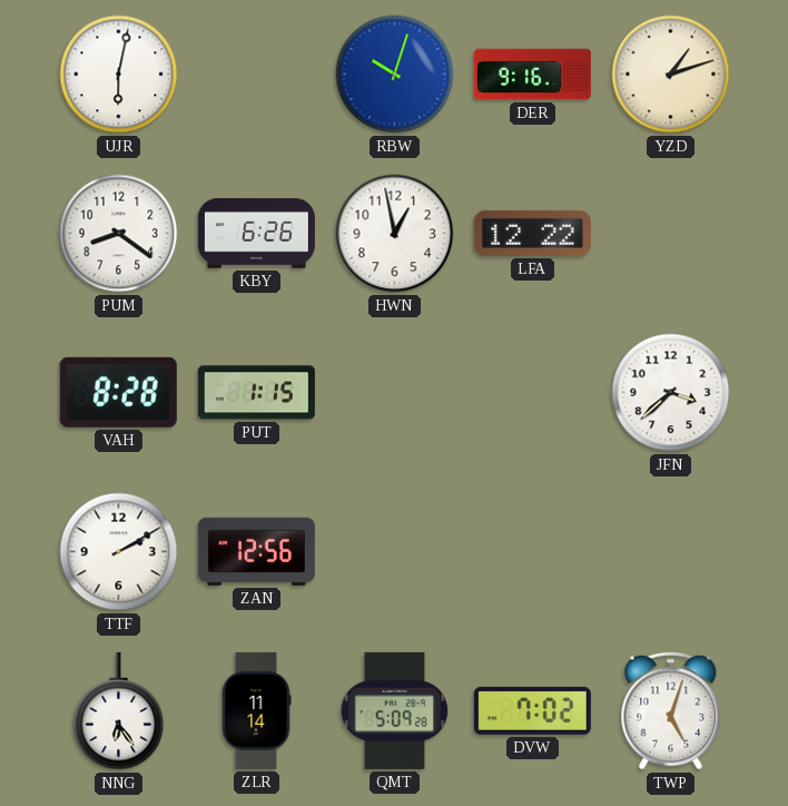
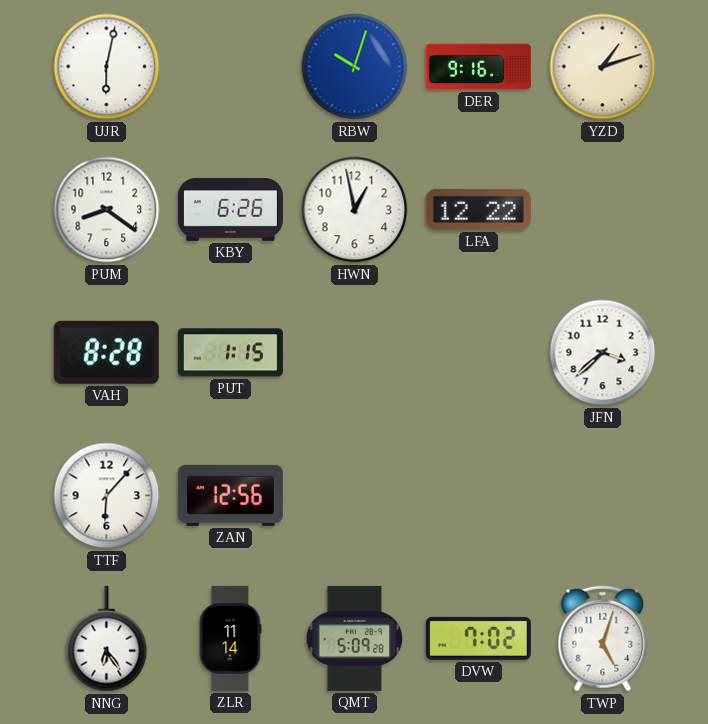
TTF: 2:10 -> 6:07
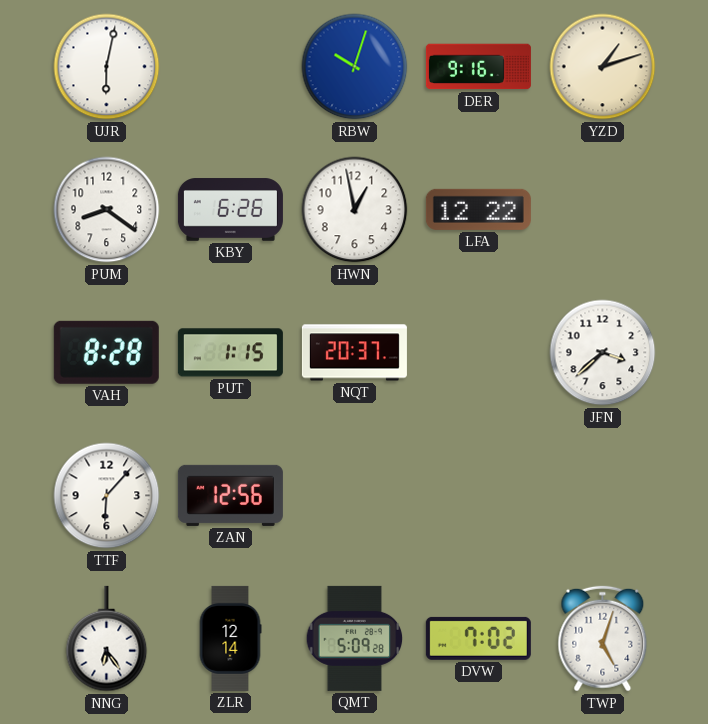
NQT: none -> 20:37
ZLR: 11:14 -> 12:14
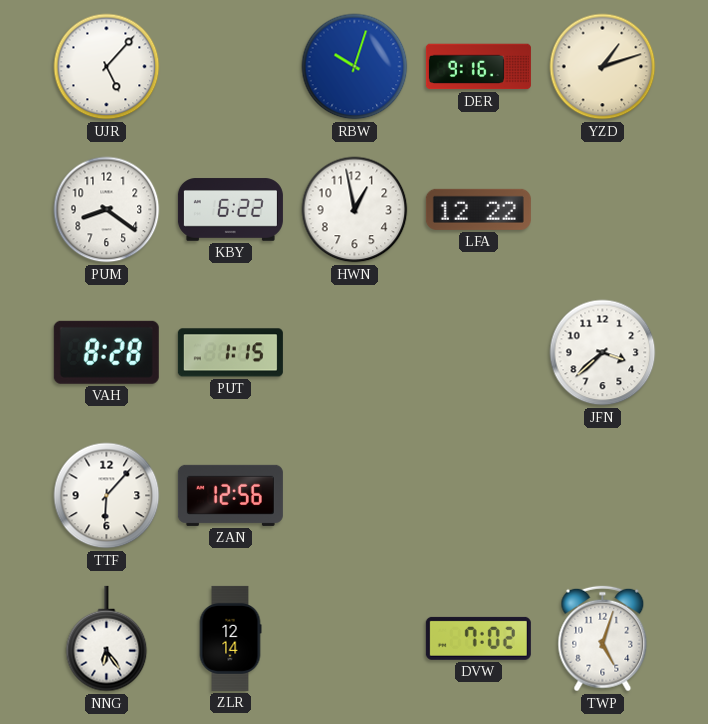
UJR: 6:02 -> 5:07
KBY: 6:26 -> 6:22
NQT: 20:37 -> none
QMT: 5:09 -> none
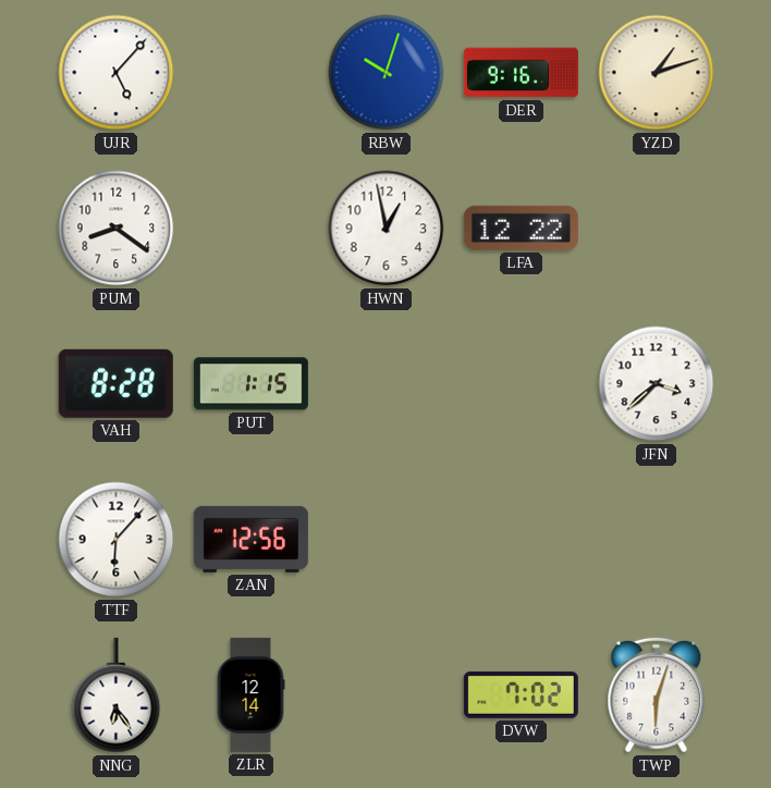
KBY: 6:22 -> none
TWP: 5:03 -> 6:03
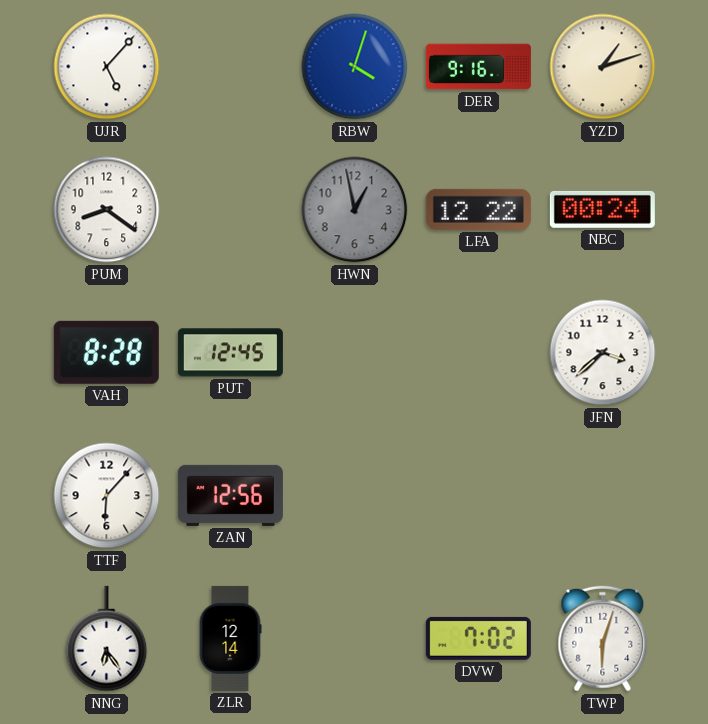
RBW: 10:03 -> 4:03
HWN dial: white -> grey
NBC: none -> 00:24
PUT: 1:15 -> 12:45
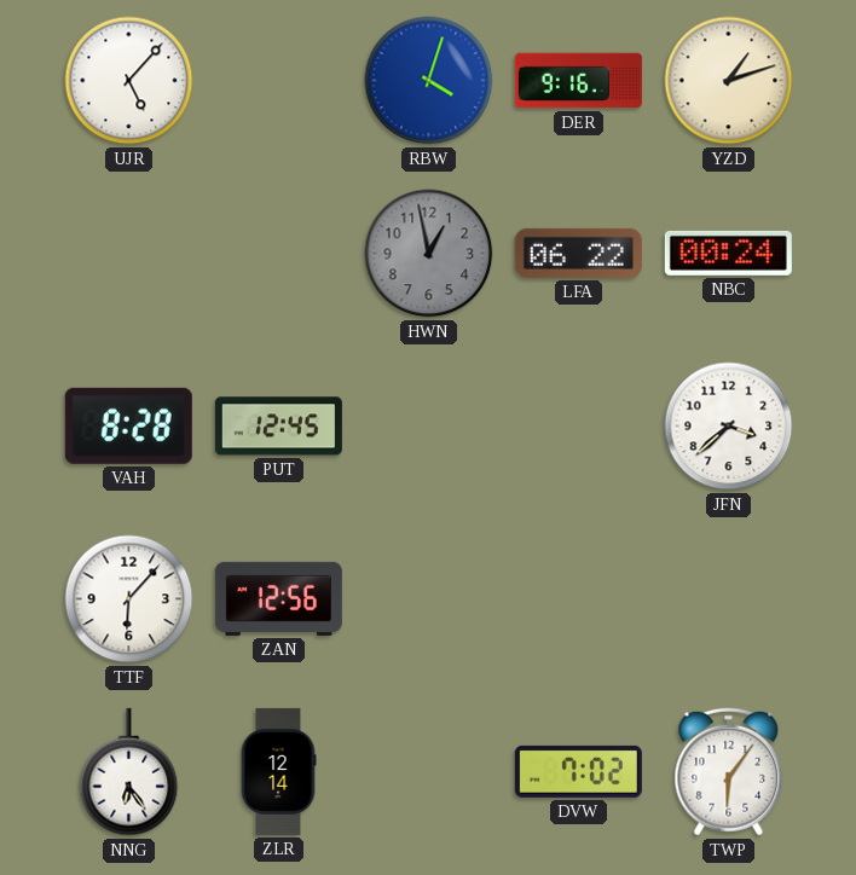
PUM: 8:21 -> none
LFA: 12:22 -> 06:22
TWP: 6:03 -> 6:06
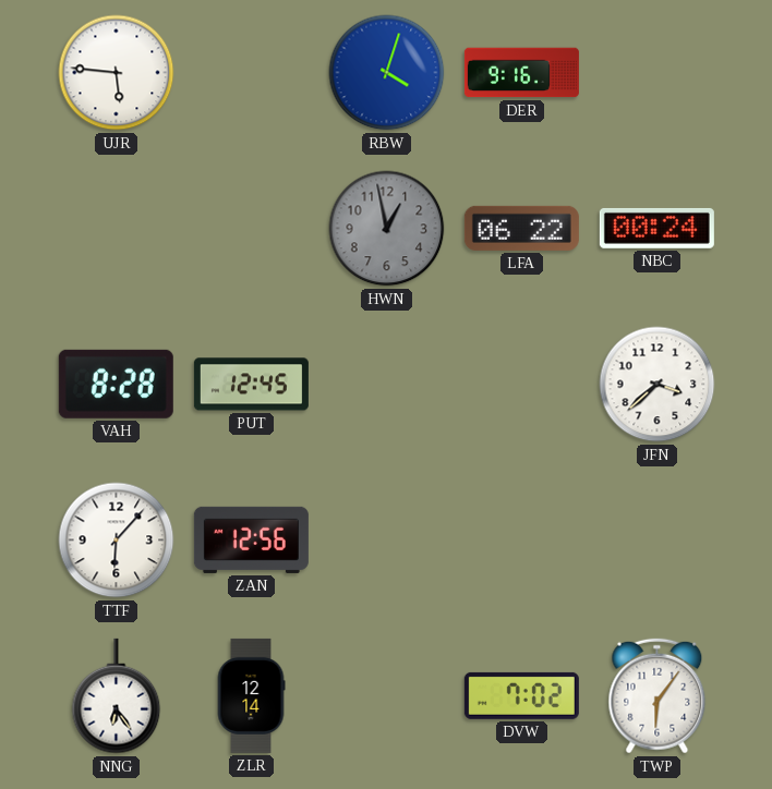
UJR: 5:07 -> 5:46
YZD: 1:12 -> none
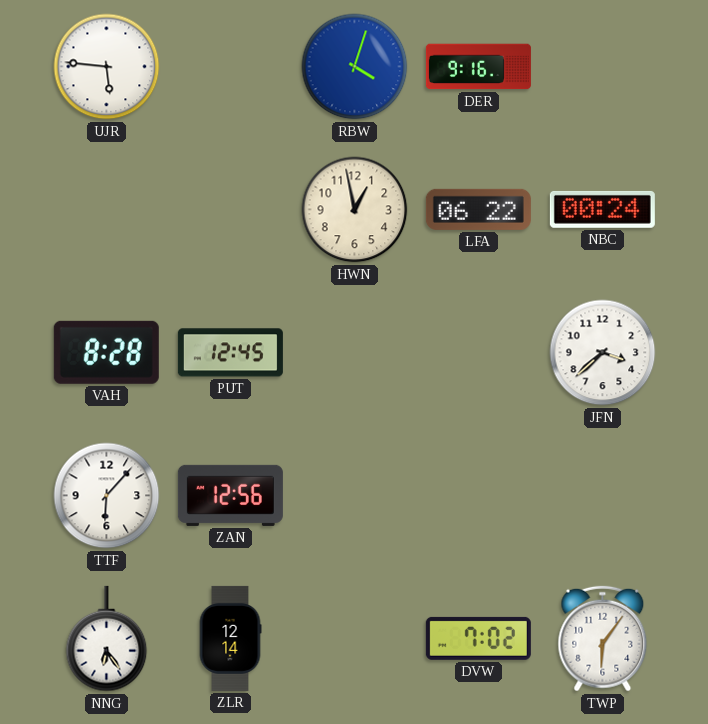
HWN dial: grey -> cream
